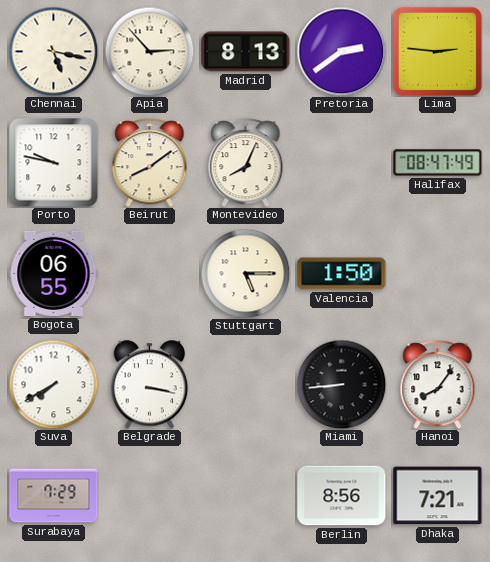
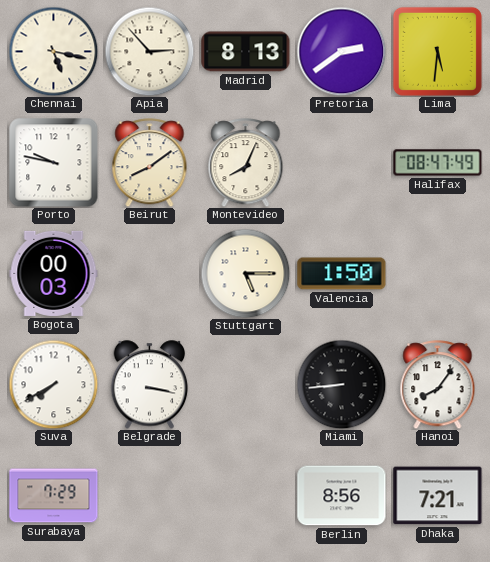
Lima: 2:46 -> 5:31
Bogota: 06:55 -> 00:03
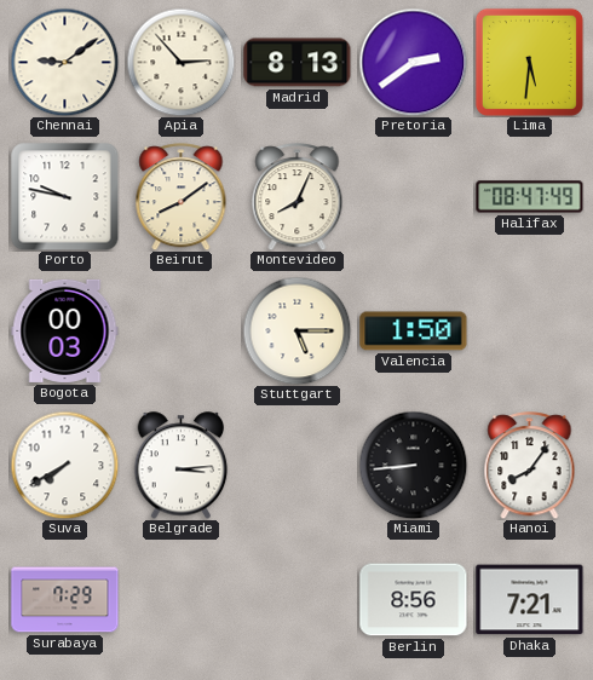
Chennai: 5:17 -> 9:09
Belgrade: 3:17 -> 3:14
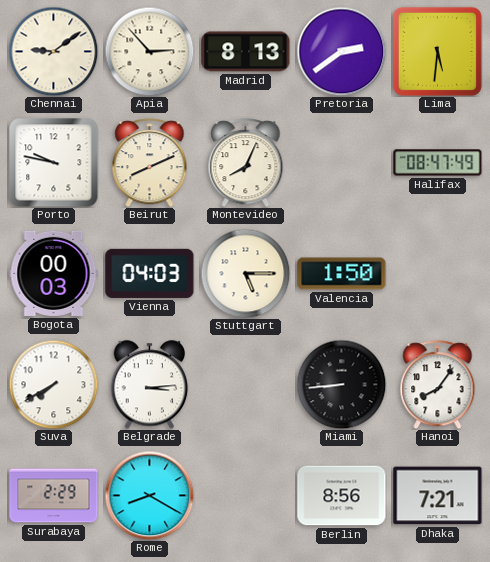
Beirut: 8:09 -> 8:11
Vienna: none -> 04:03
Surabaya: 7:29 -> 2:29
Rome: none -> 8:20
